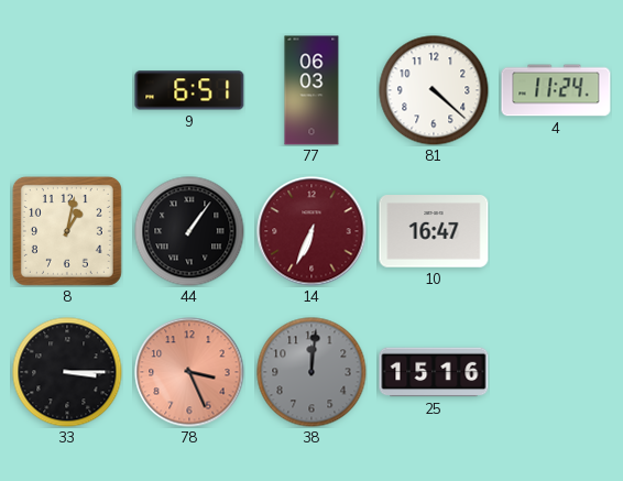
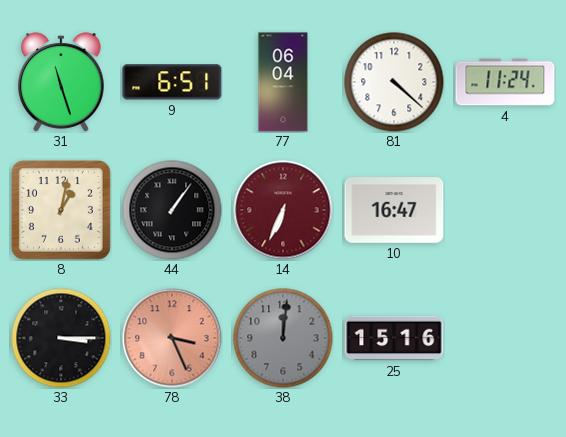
31: none -> 11:27
77: 06:03 -> 06:04
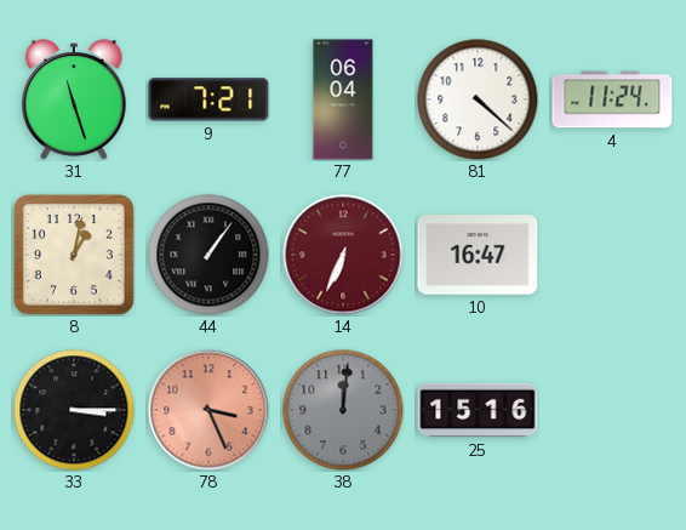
9: 6:51 -> 7:21
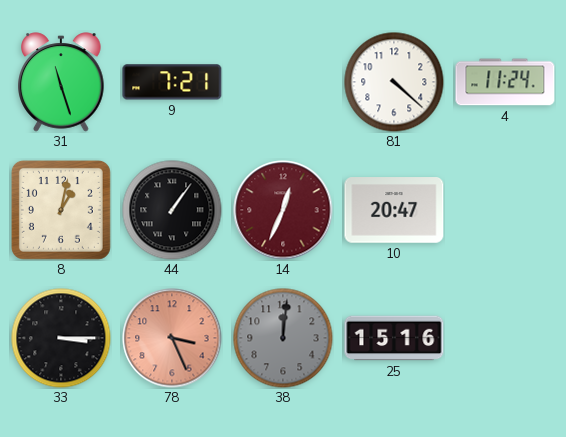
77: 06:04 -> none
14: 6:34 -> 12:34
10: 16:47 -> 20:47
